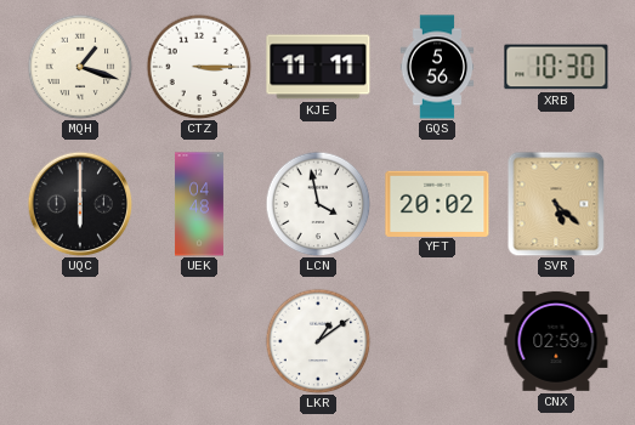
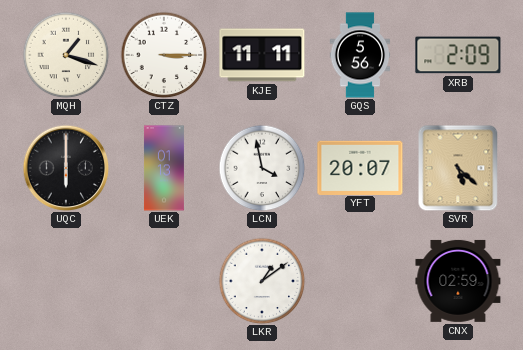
XRB: 10:30 -> 2:09
UEK: 04:48 -> 01:13
YFT: 20:02 -> 20:07
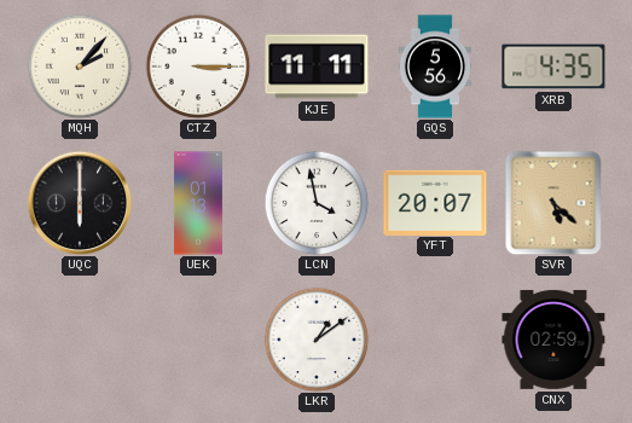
MQH: 1:18 -> 2:07
XRB: 2:09 -> 4:35
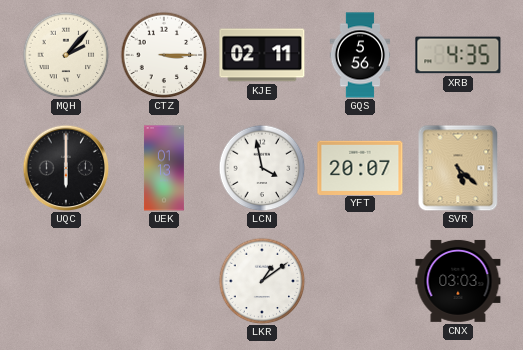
KJE: 11:11 -> 02:11
CNX: 02:59 -> 03:03
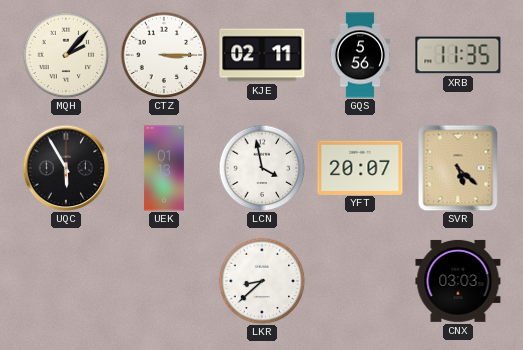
XRB: 4:35 -> 11:35
UQC: 6:00 -> 5:55
LKR: 1:09 -> 8:38
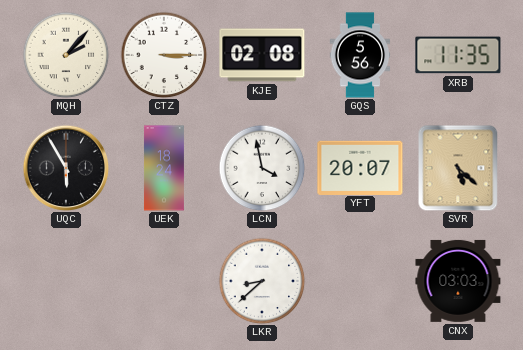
KJE: 02:11 -> 02:08
UEK: 01:13 -> 18:24
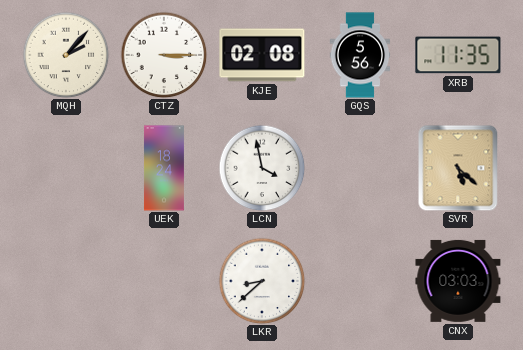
UQC: 5:55 -> none
YFT: 20:07 -> none
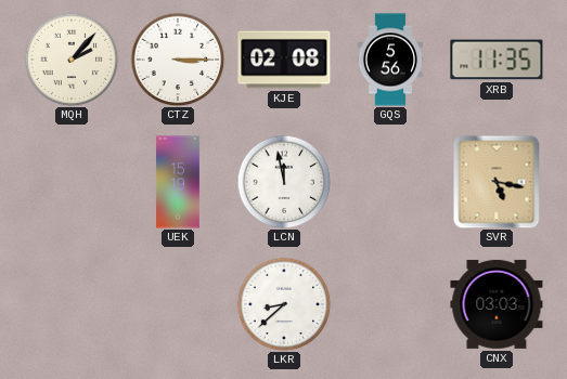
UEK: 18:24 -> 15:19
LCN: 3:58 -> 11:58
SVR: 5:22 -> 5:17
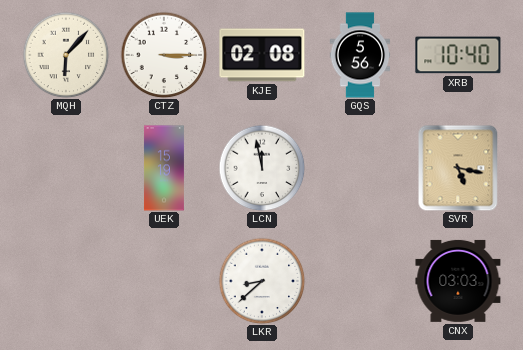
MQH: 2:07 -> 6:07
XRB: 11:35 -> 10:40
